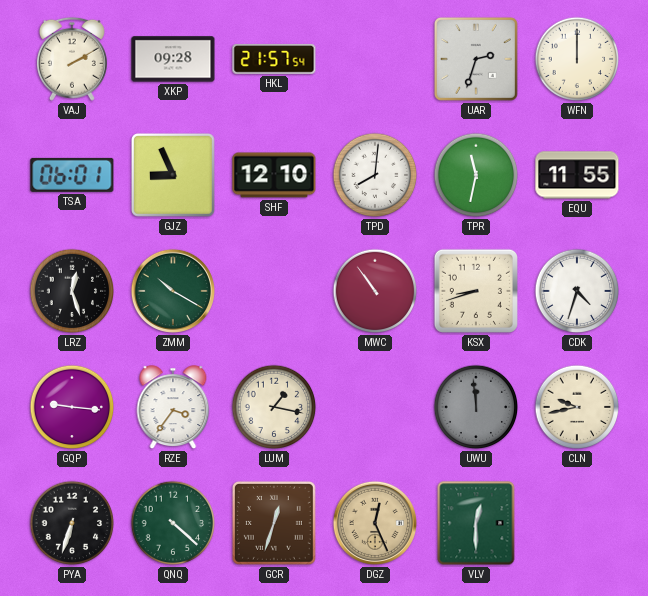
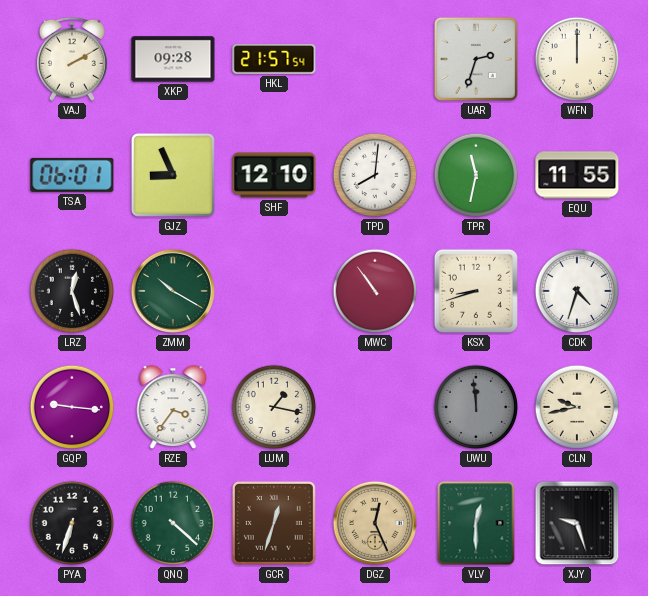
XJY: none -> 9:27
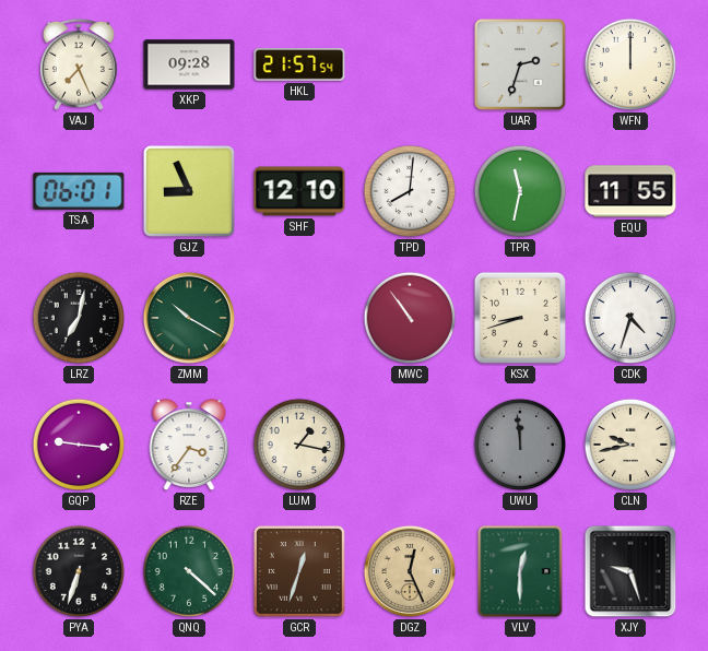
VAJ: 2:10 -> 7:26
LRZ: 12:27 -> 7:02
